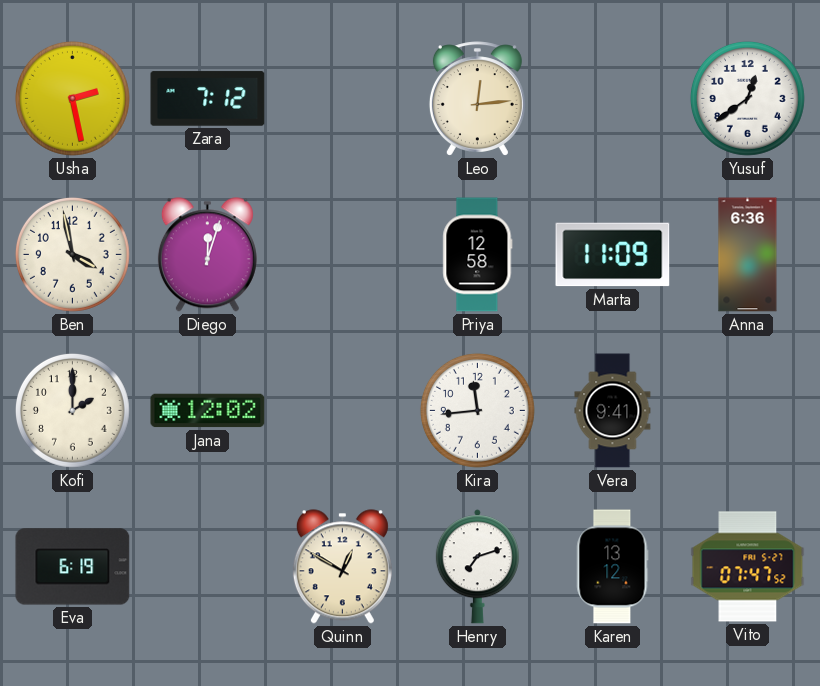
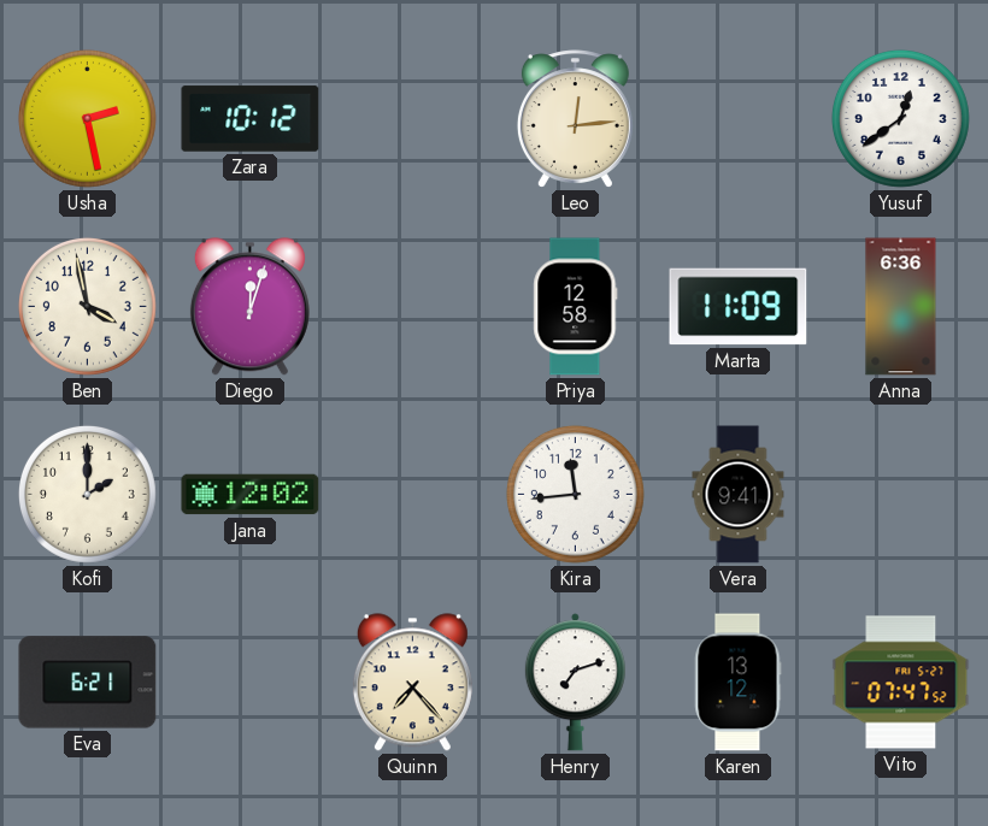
Zara: 7:12 -> 10:12
Eva: 6:19 -> 6:21
Quinn: 12:50 -> 7:23
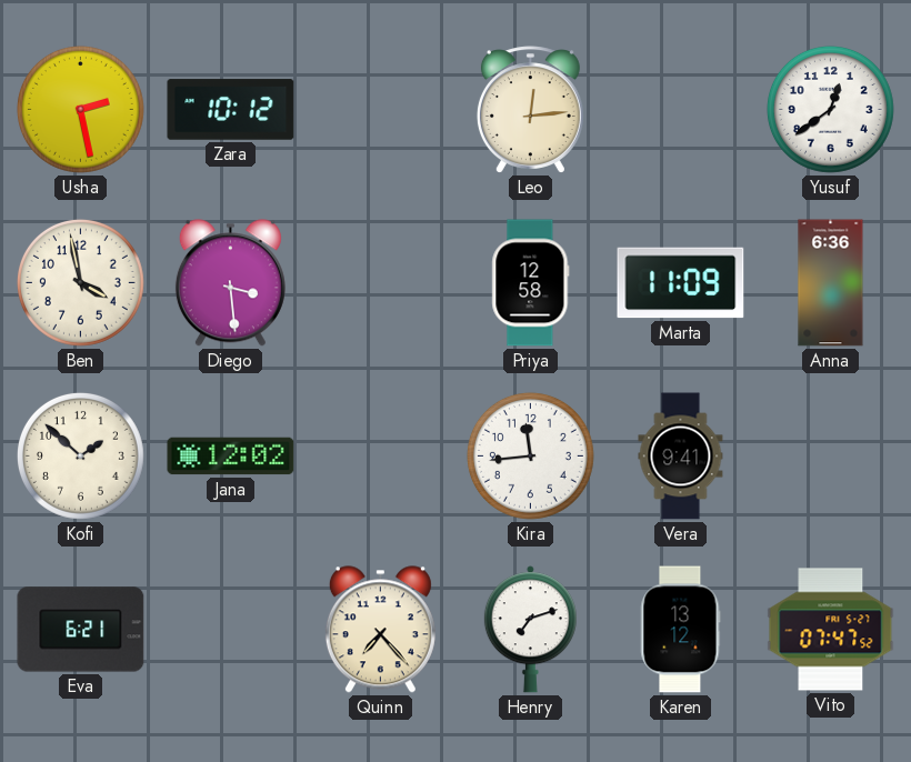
Diego: 12:03 -> 3:29
Kofi: 2:00 -> 1:52
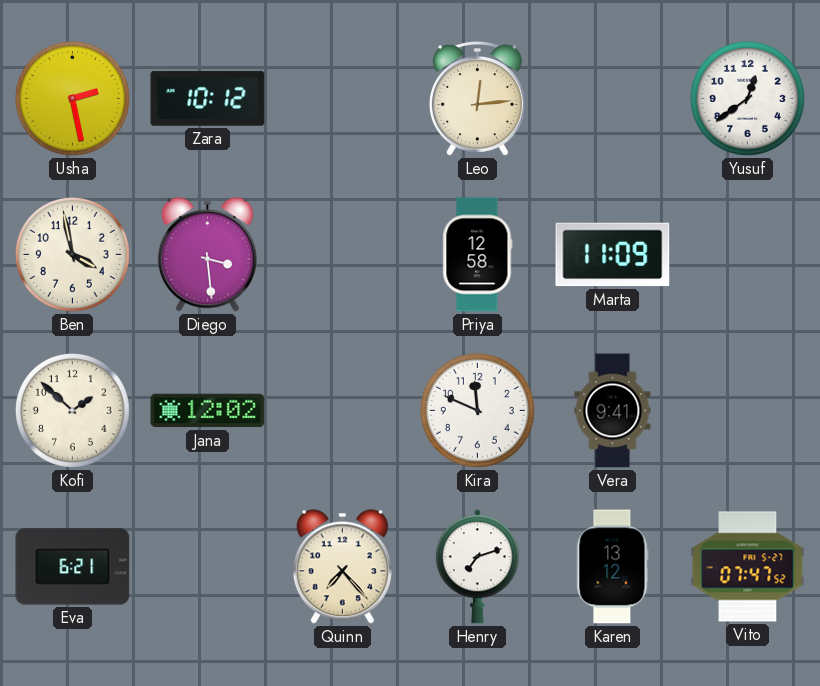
Anna: 6:36 -> none
Kira: 11:44 -> 11:49
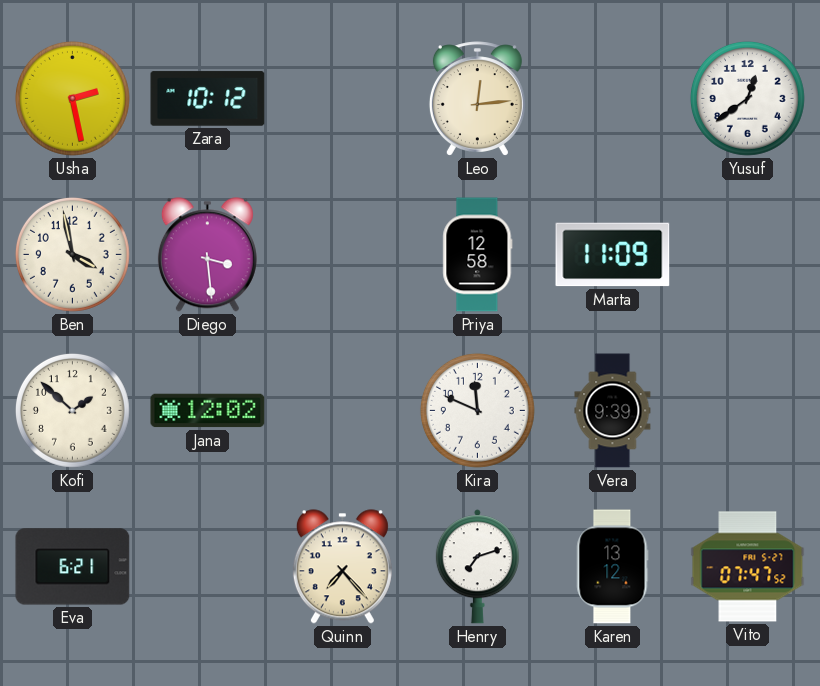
Vera: 9:41 -> 9:39
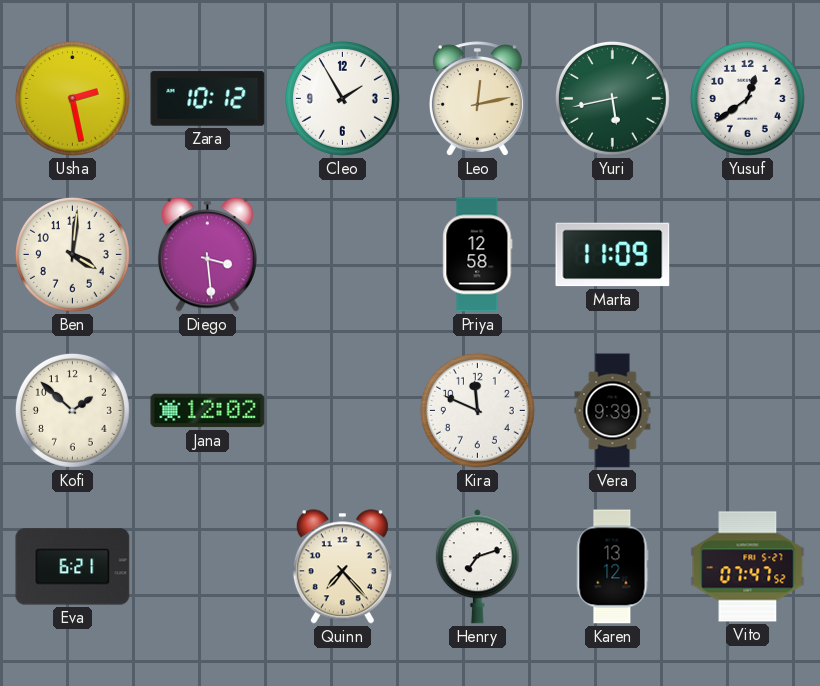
Cleo: none -> 1:55
Leo: 12:14 -> 12:13
Yuri: none -> 5:43
Ben: 3:58 -> 4:01
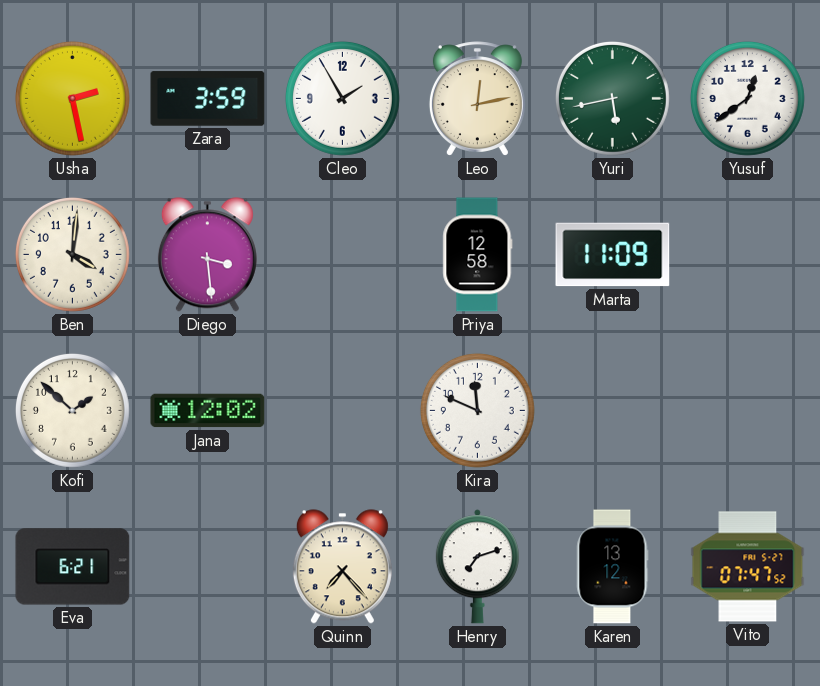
Zara: 10:12 -> 3:59
Vera: 9:39 -> none
